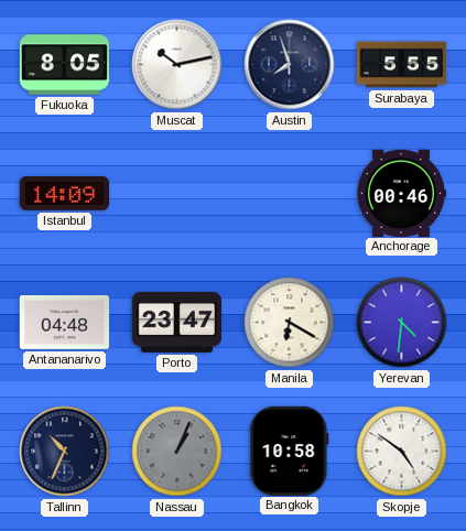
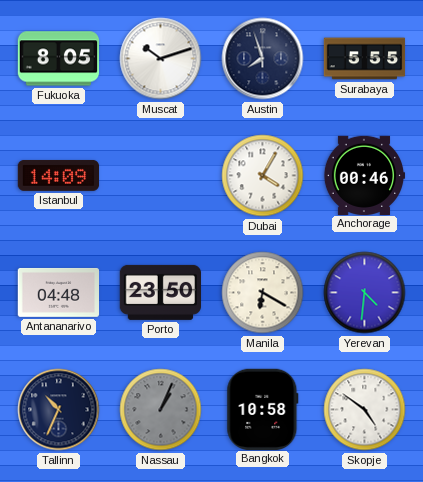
Muscat: 10:13 -> 10:12
Dubai: none -> 4:05
Porto: 23:47 -> 23:50
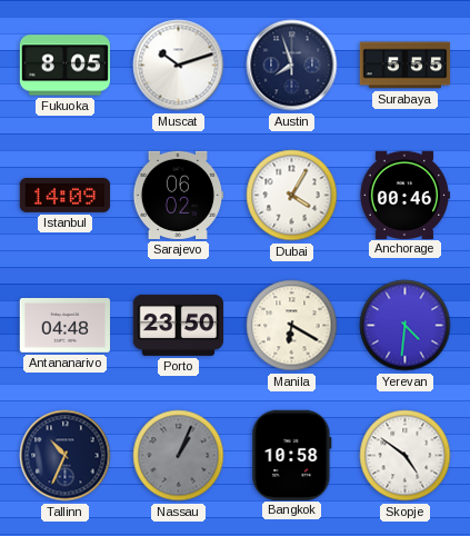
Sarajevo: none -> 06:02
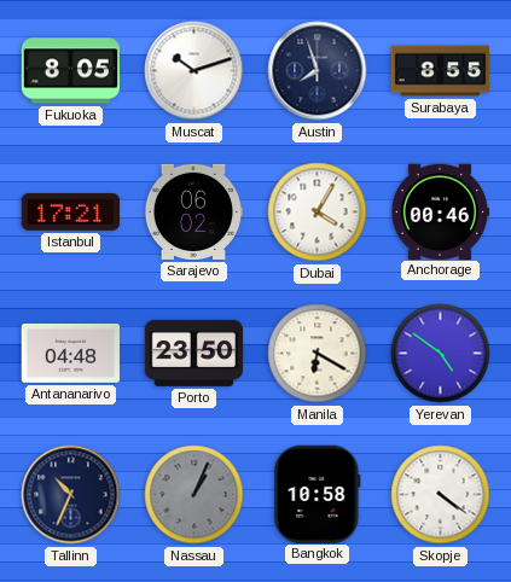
Surabaya: 5:55 -> 8:55
Istanbul: 14:09 -> 17:21
Yerevan: 4:31 -> 4:51
Skopje: 4:51 -> 4:21
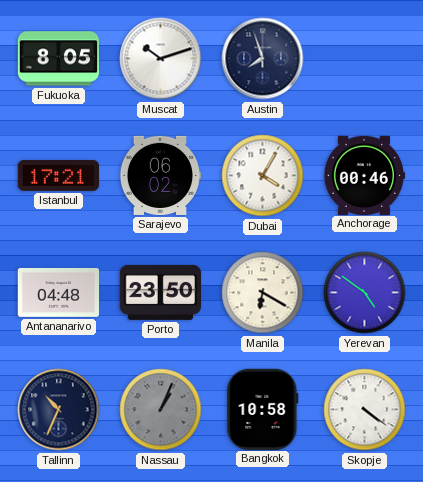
Surabaya: 8:55 -> none
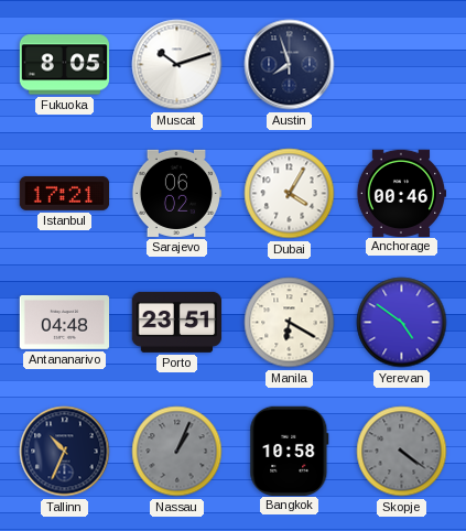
Porto: 23:50 -> 23:51
Skopje dial: white -> grey
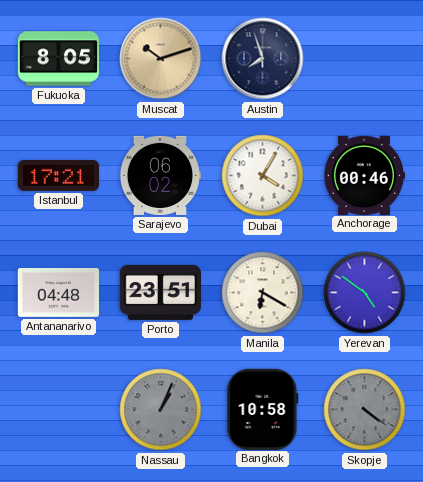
Muscat dial: white -> champagne
Tallinn: 10:34 -> none
